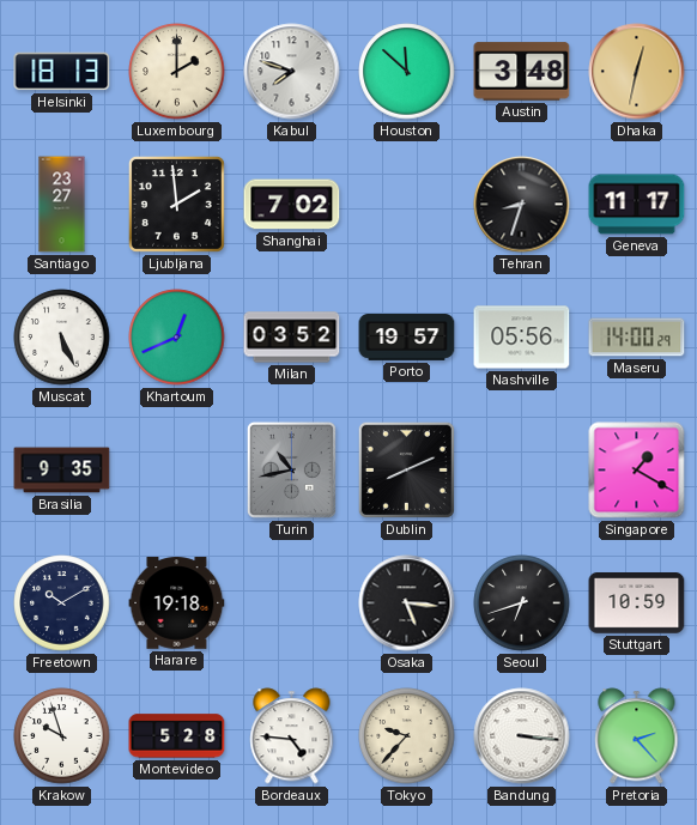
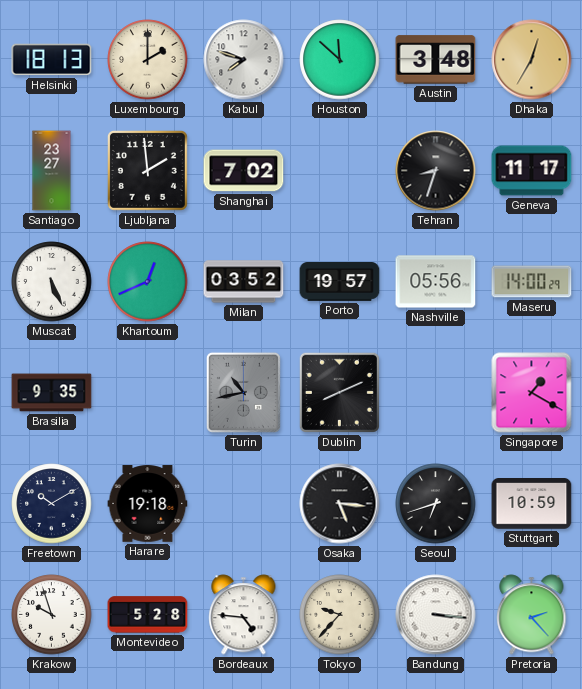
Dhaka: 12:32 -> 12:35
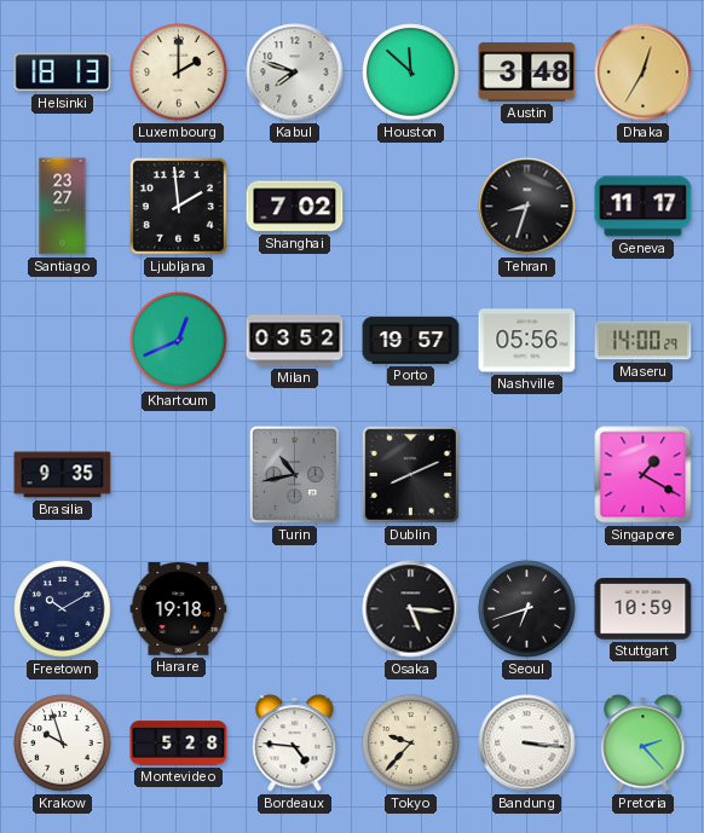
Muscat: 5:26 -> none
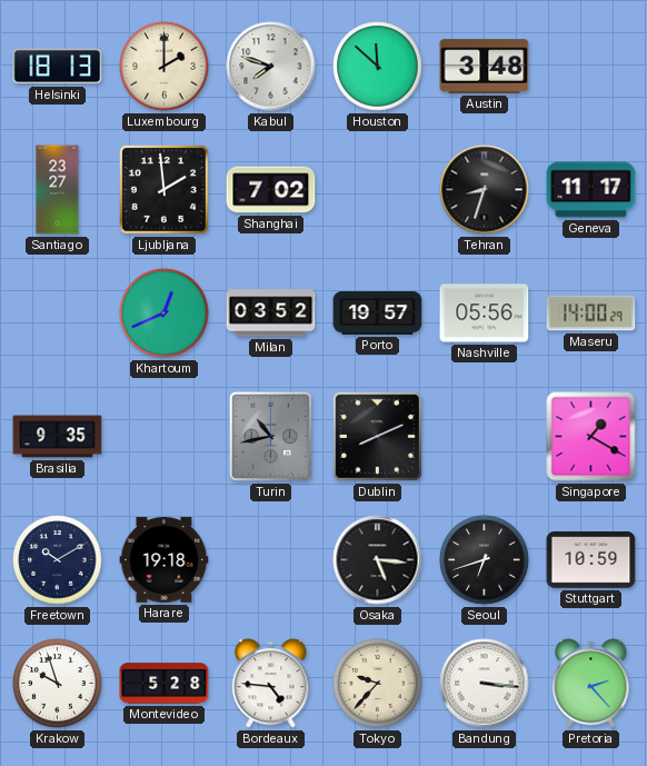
Dhaka: 12:35 -> none
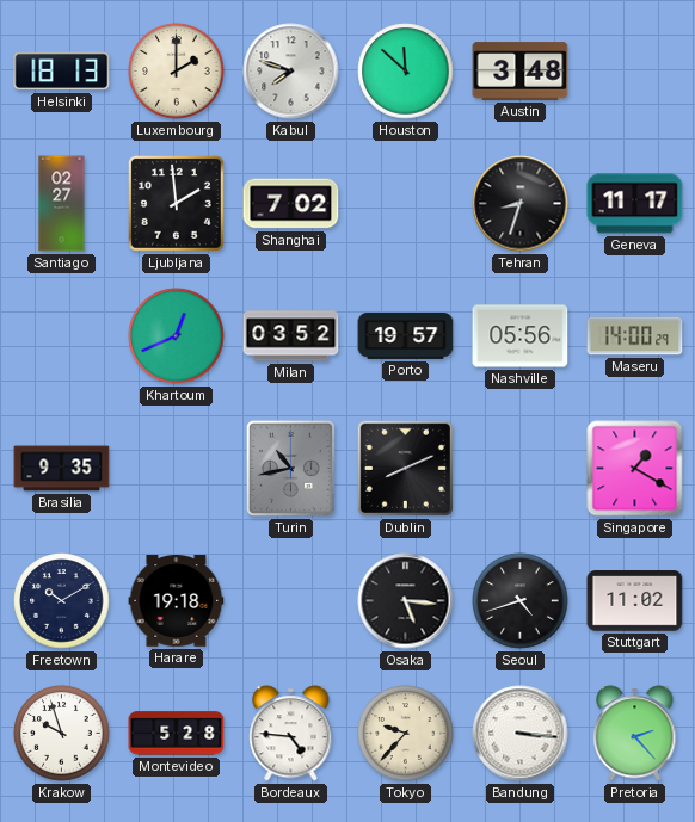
Santiago: 23:27 -> 02:27
Seoul: 6:42 -> 4:42
Stuttgart: 10:59 -> 11:02
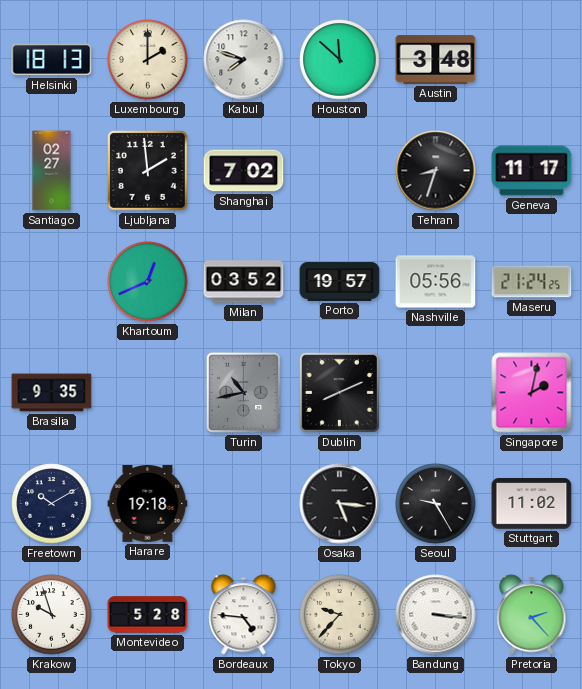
Maseru: 14:00 -> 21:24
Singapore: 1:20 -> 2:02
Seoul: 4:42 -> 9:25
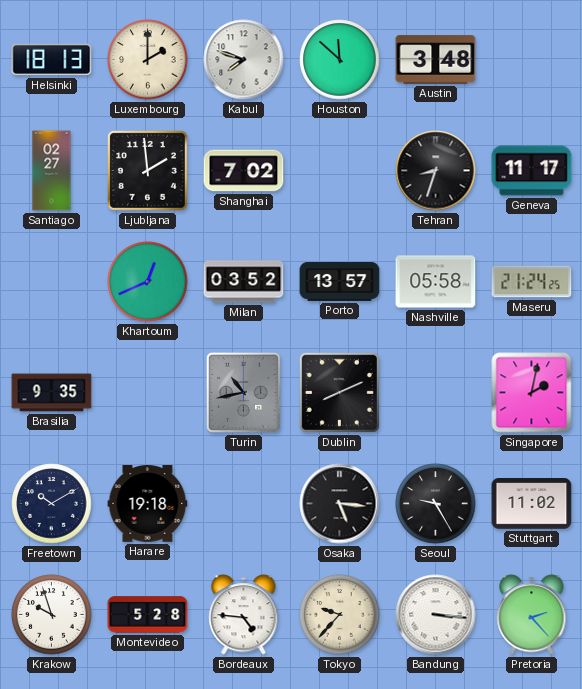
Porto: 19:57 -> 13:57
Nashville: 05:56 -> 05:58
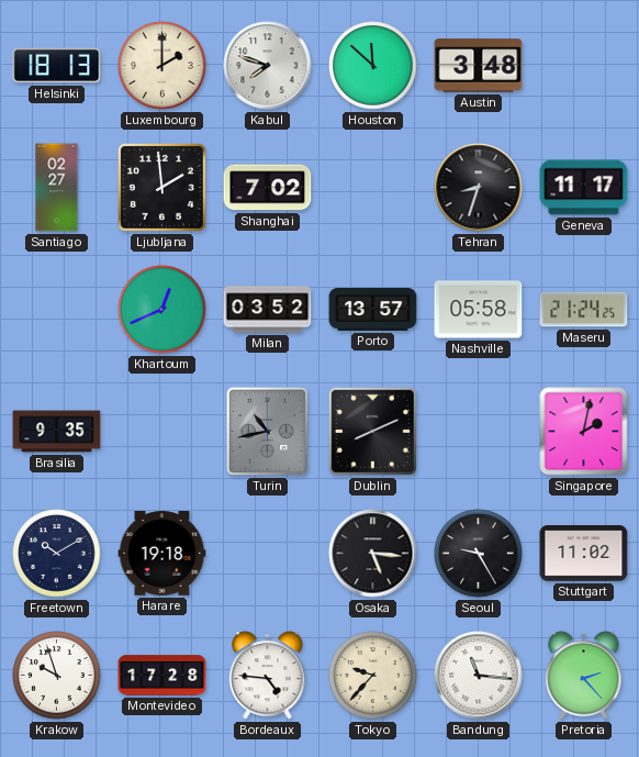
Montevideo: 5:28 -> 17:28
Bandung: 3:16 -> 11:16
